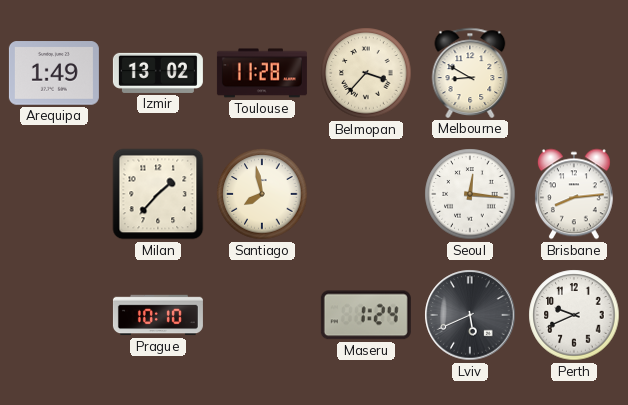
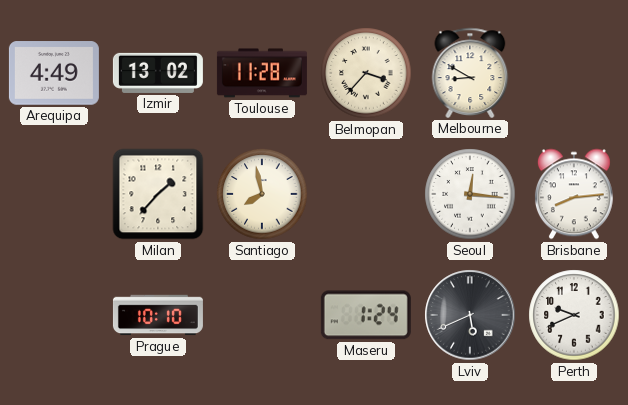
Arequipa: 1:49 -> 4:49
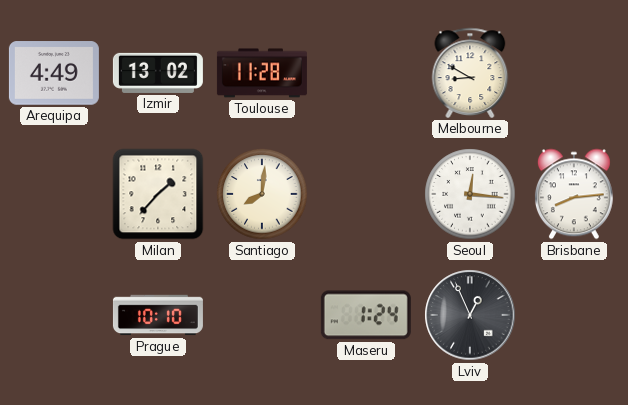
Belmopan: 3:37 -> none
Santiago: 7:58 -> 8:01
Lviv: 5:41 -> 12:56
Perth: 9:41 -> none
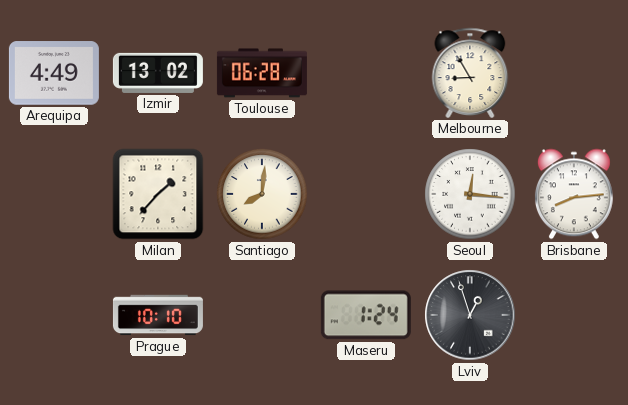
Toulouse: 11:28 -> 06:28
Melbourne: 8:50 -> 8:55
Lviv: 12:56 -> 12:57
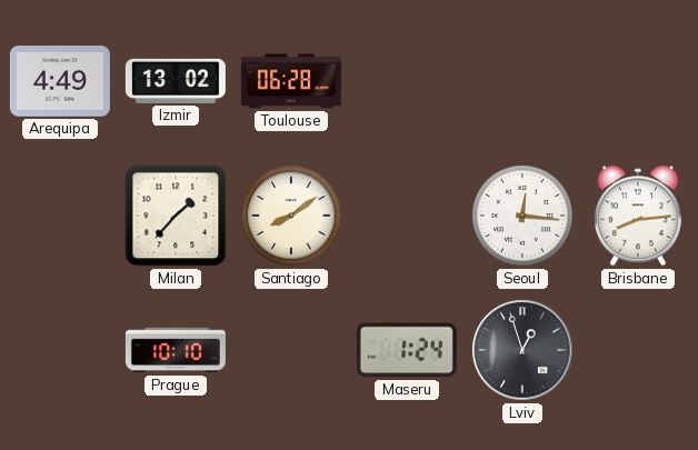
Melbourne: 8:55 -> none
Santiago: 8:01 -> 8:09
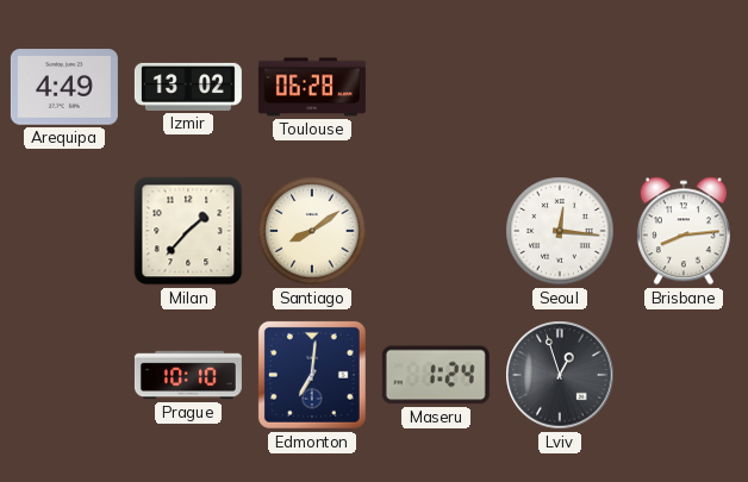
Edmonton: none -> 7:01
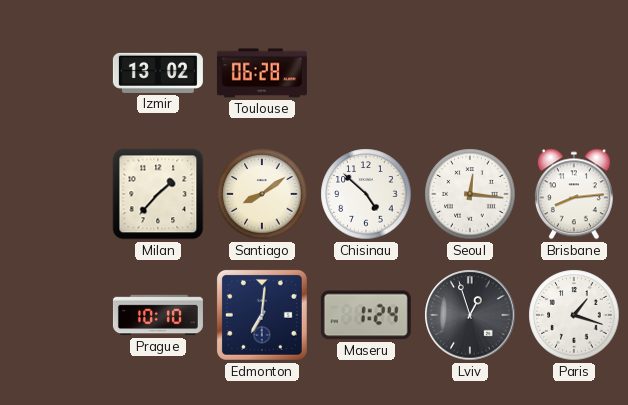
Arequipa: 4:49 -> none
Chisinau: none -> 4:52
Paris: none -> 1:18
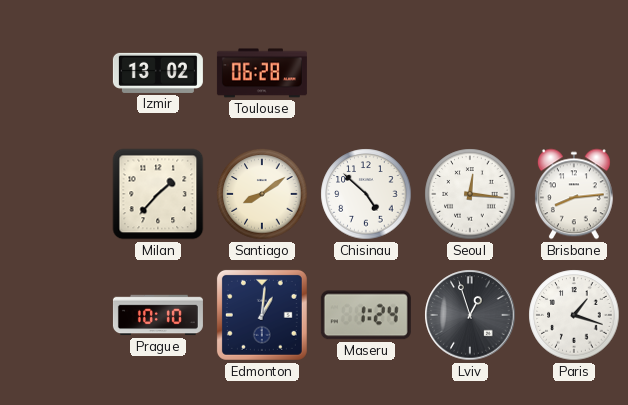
Edmonton: 7:01 -> 1:01
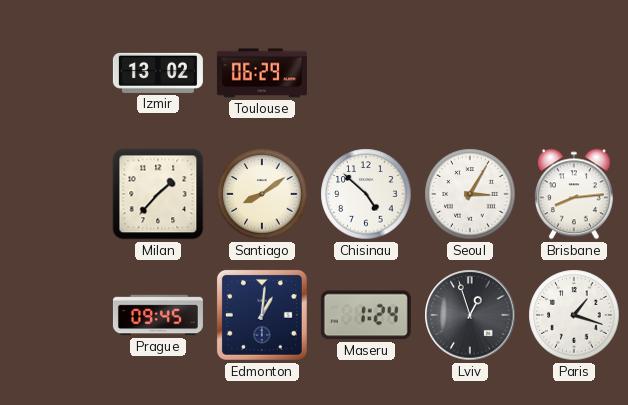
Toulouse: 06:28 -> 06:29
Seoul: 12:16 -> 3:05
Prague: 10:10 -> 09:45
